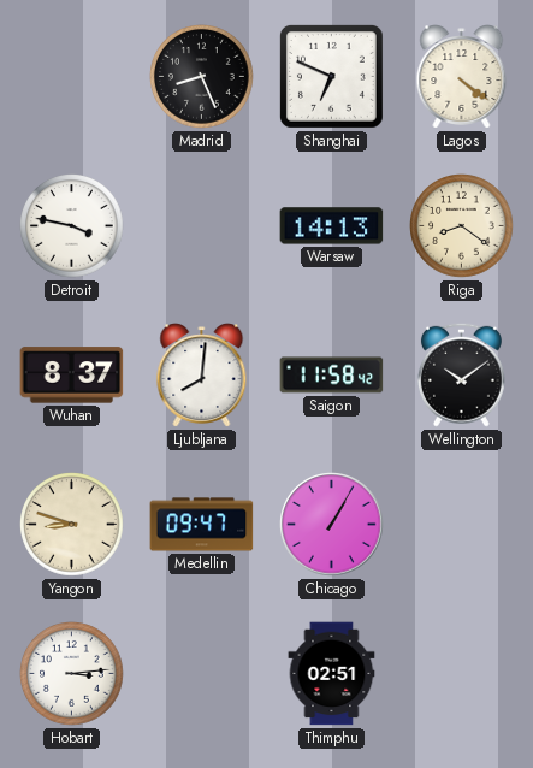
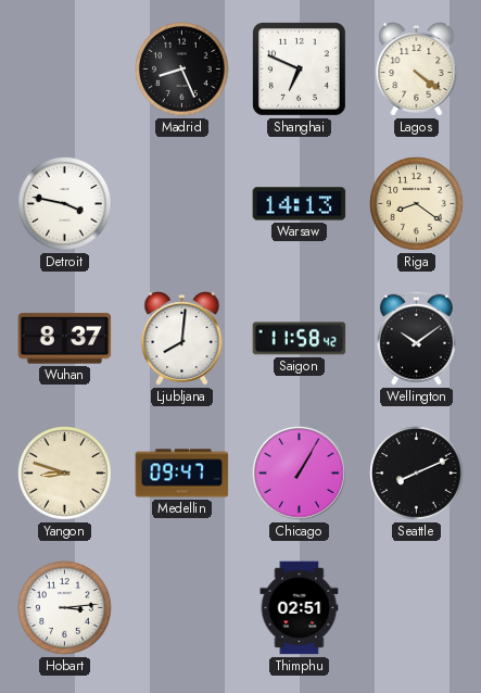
Seattle: none -> 8:11
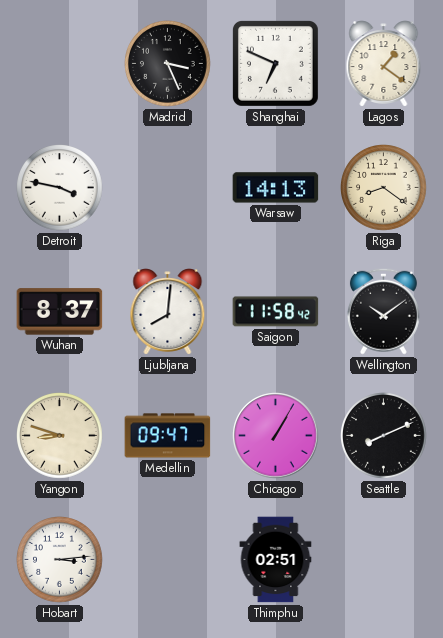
Madrid: 8:26 -> 3:26
Lagos: 4:21 -> 1:21
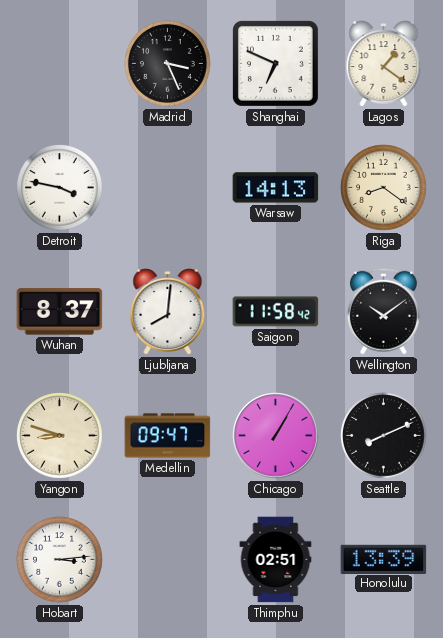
Honolulu: none -> 13:39
